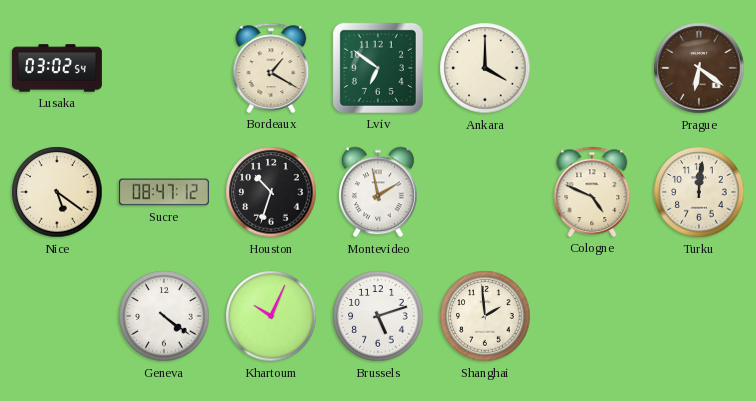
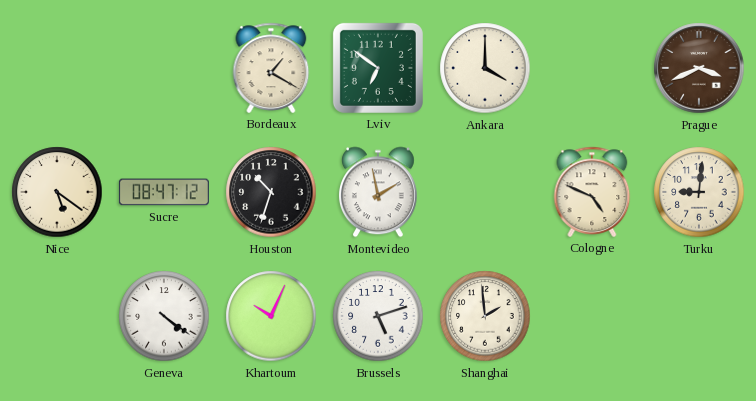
Lusaka: 03:02 -> none
Prague: 6:21 -> 3:41
Turku: 12:01 -> 9:01
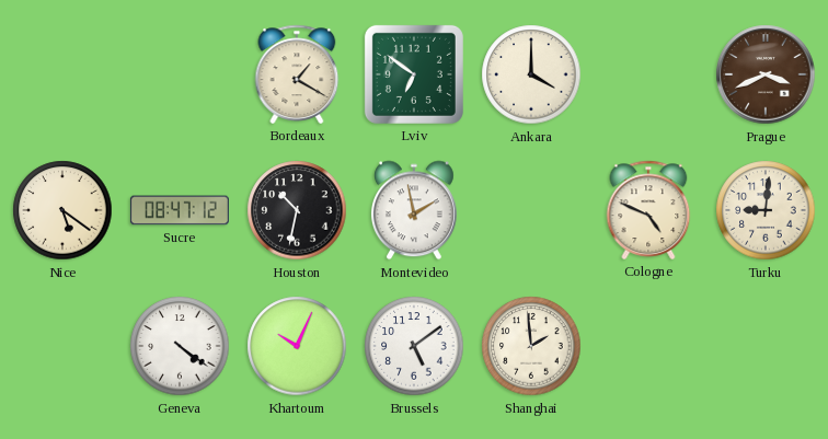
Houston: 10:33 -> 10:32
Brussels: 5:12 -> 5:09
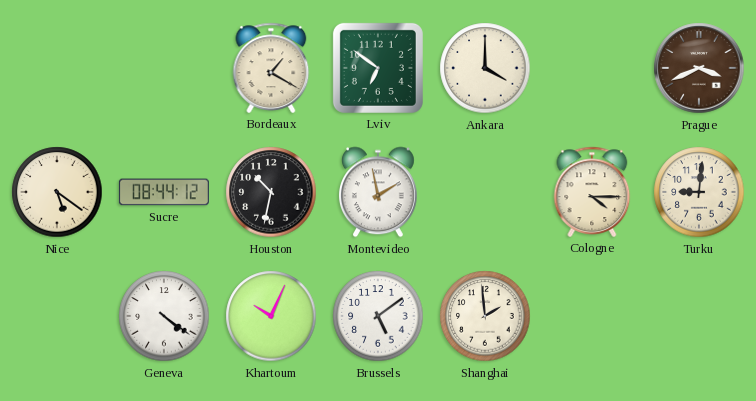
Sucre: 08:47 -> 08:44
Cologne: 4:49 -> 4:15
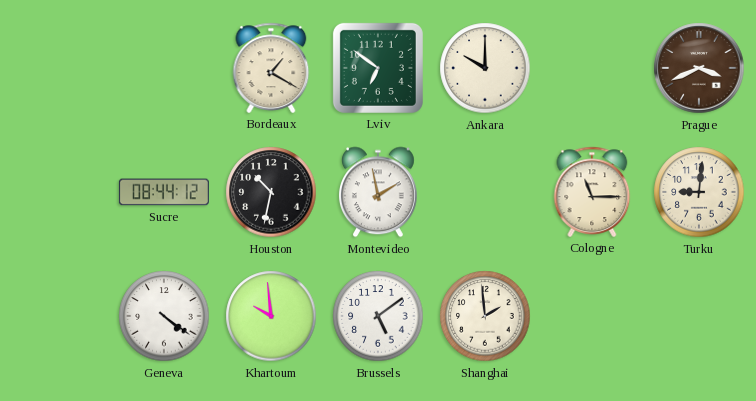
Ankara: 4:00 -> 10:00
Nice: 5:21 -> none
Cologne: 4:15 -> 11:15
Khartoum: 10:04 -> 9:59
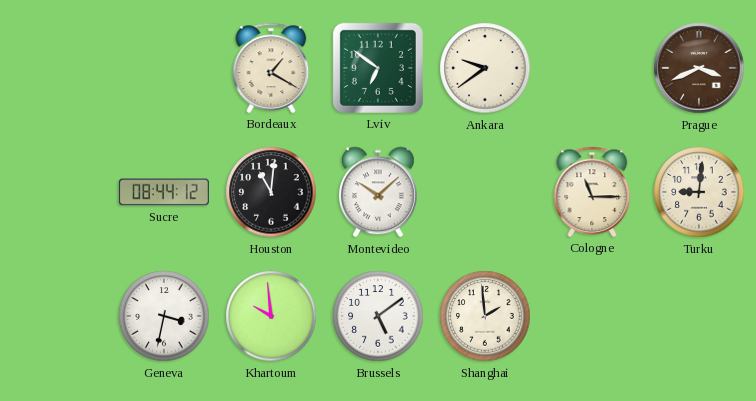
Ankara: 10:00 -> 9:39
Houston: 10:32 -> 11:01
Montevideo: 1:58 -> 10:08
Geneva: 4:21 -> 3:32
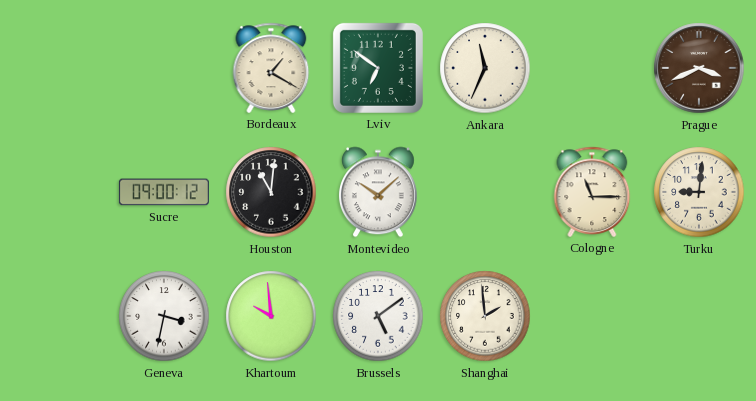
Ankara: 9:39 -> 11:34
Sucre: 08:44 -> 09:00
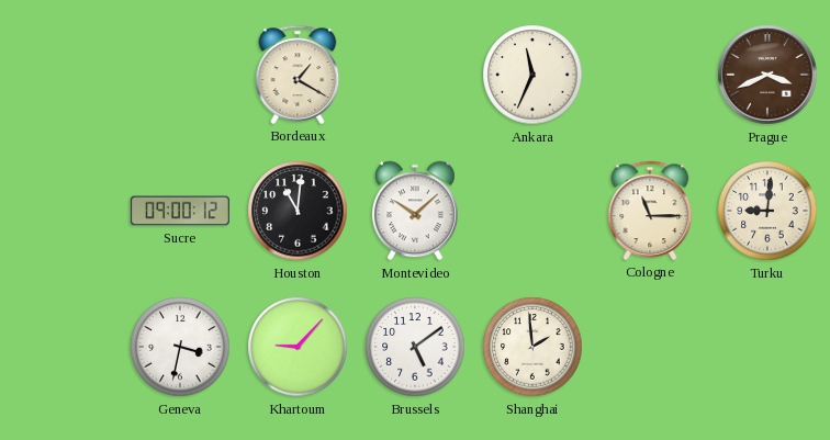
Lviv: 6:51 -> none
Khartoum: 9:59 -> 9:07
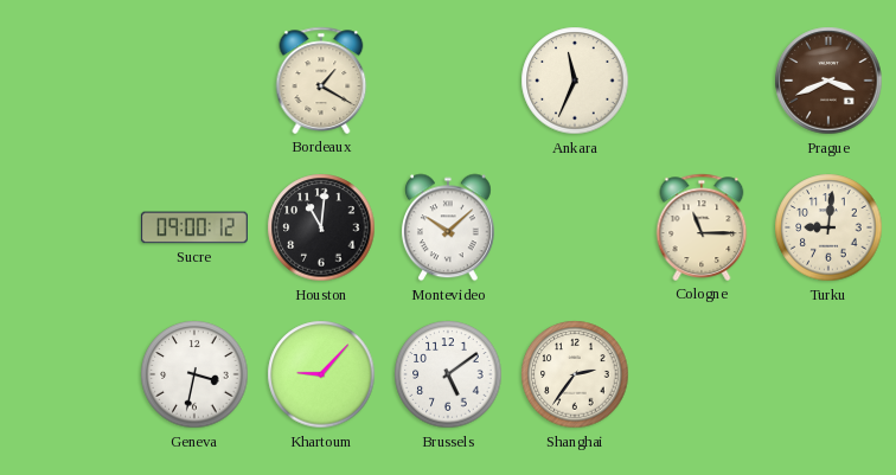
Shanghai: 1:59 -> 2:36
